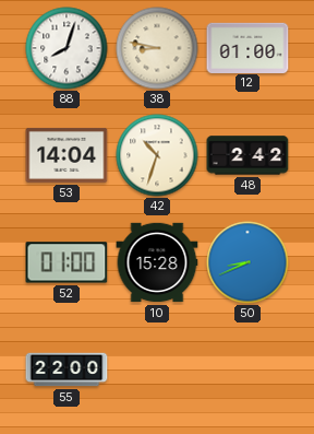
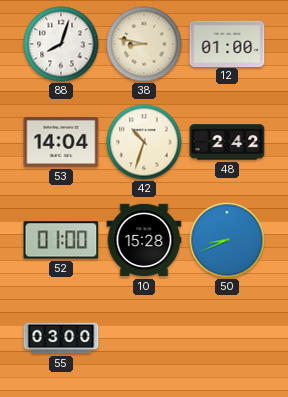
55: 22:00 -> 03:00
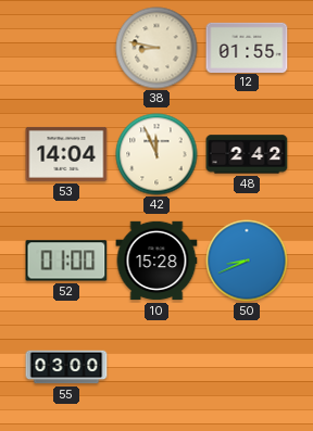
88: 8:03 -> none
12: 01:00 -> 01:55
42: 10:33 -> 11:56
